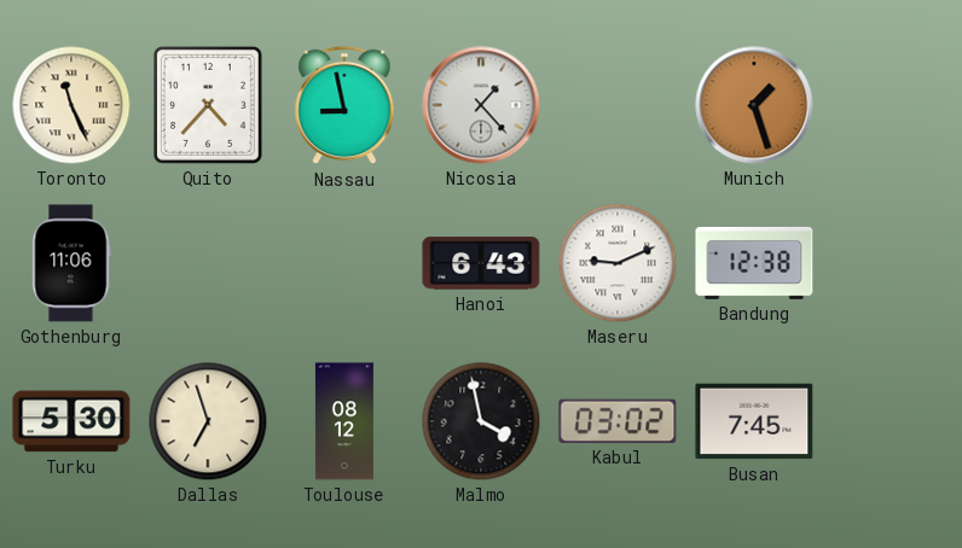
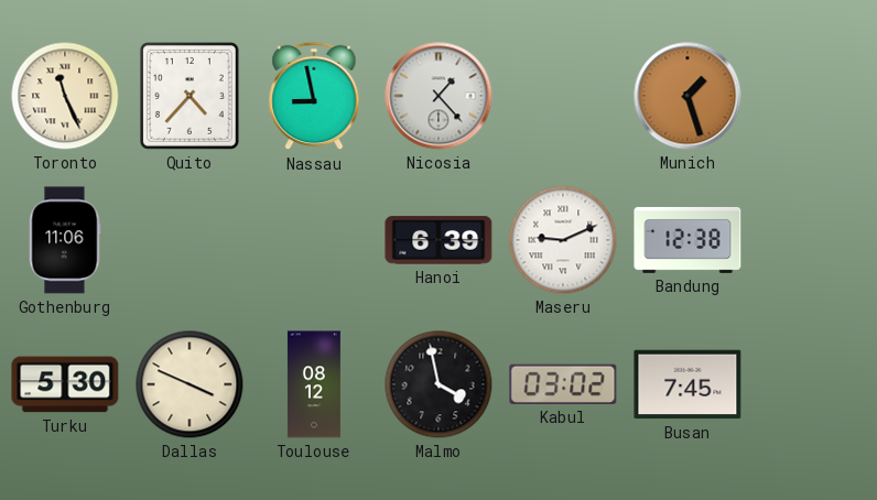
Hanoi: 6:43 -> 6:39
Dallas: 6:57 -> 3:49
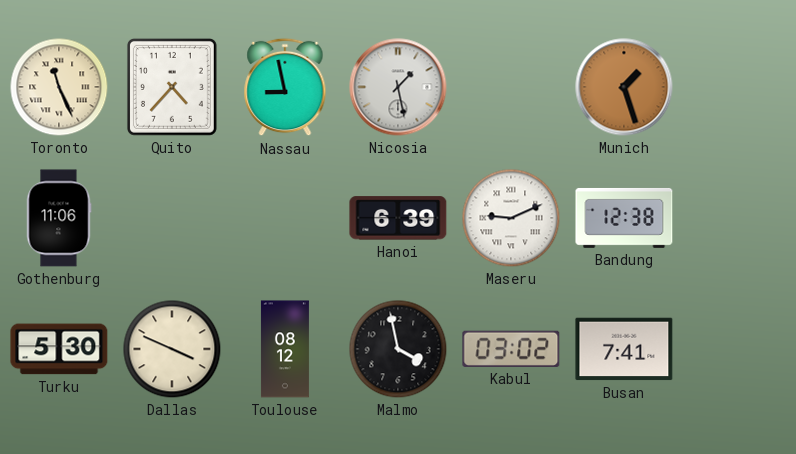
Nicosia: 1:23 -> 1:28
Busan: 7:45 -> 7:41
